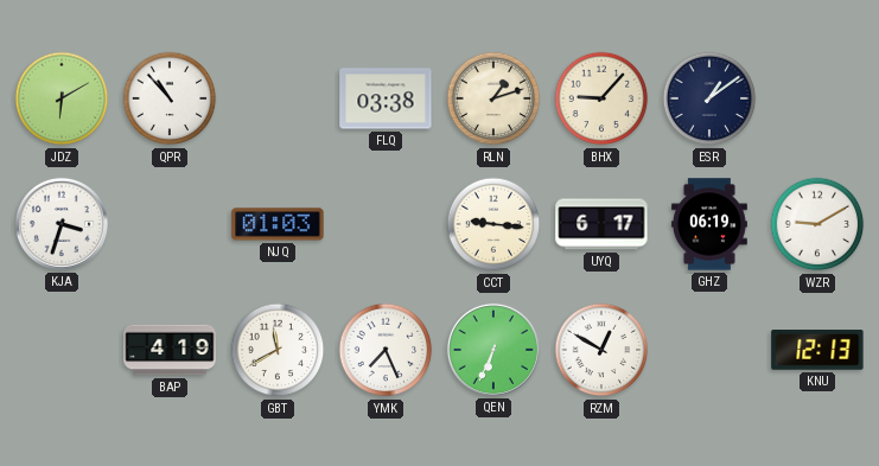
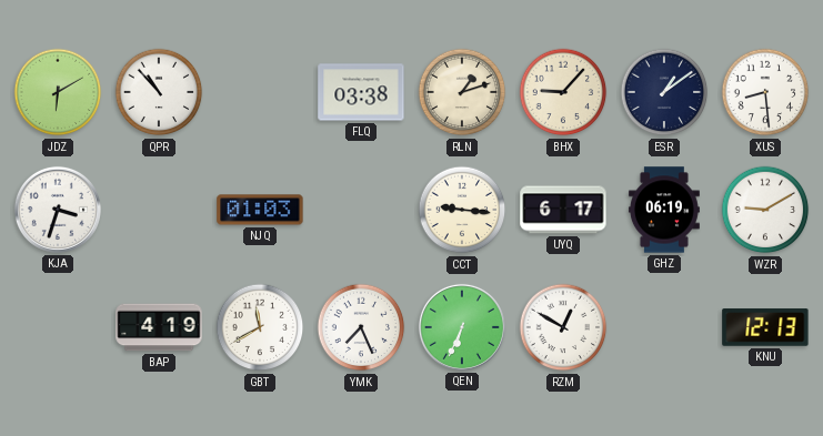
XUS: none -> 8:29
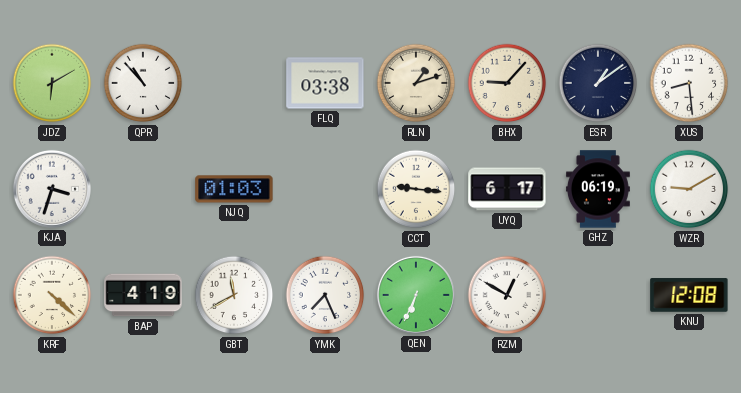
KRF: none -> 4:22
KNU: 12:13 -> 12:08
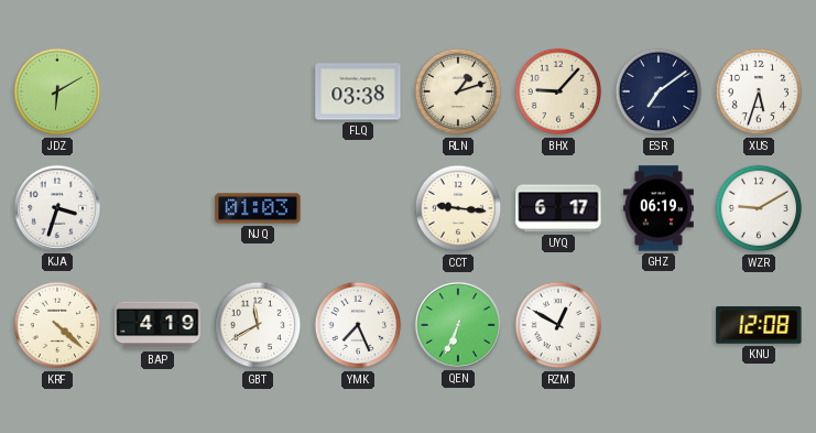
QPR: 10:53 -> none
ESR: 1:09 -> 7:09
XUS: 8:29 -> 5:33
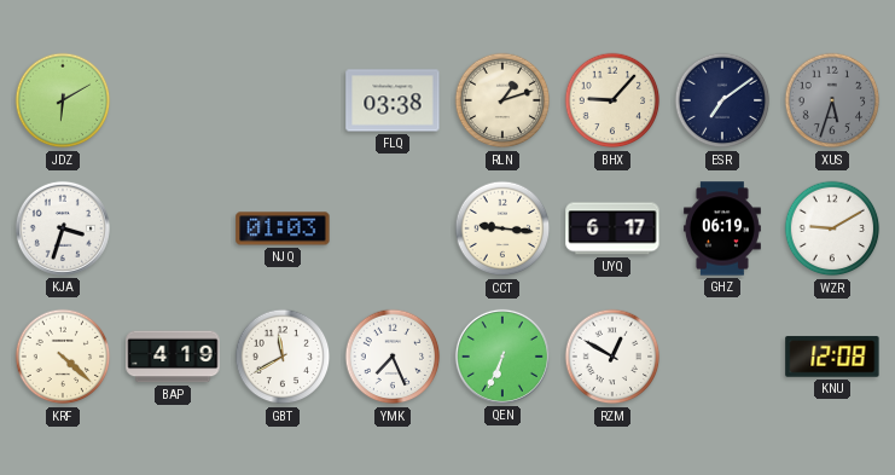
XUS dial: white -> grey
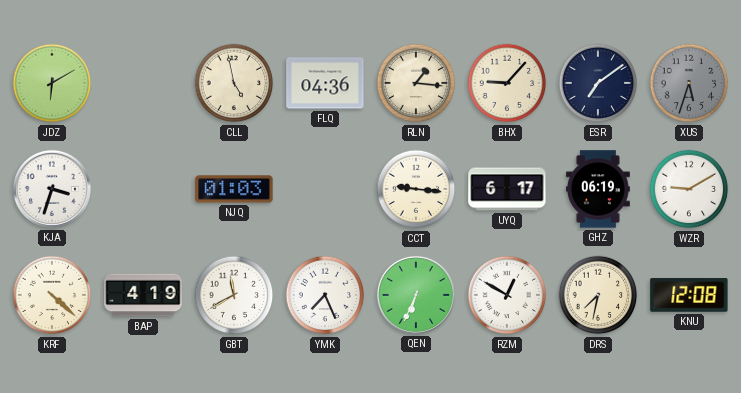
CLL: none -> 4:58
FLQ: 03:38 -> 04:36
RLN: 1:12 -> 1:16
DRS: none -> 7:32
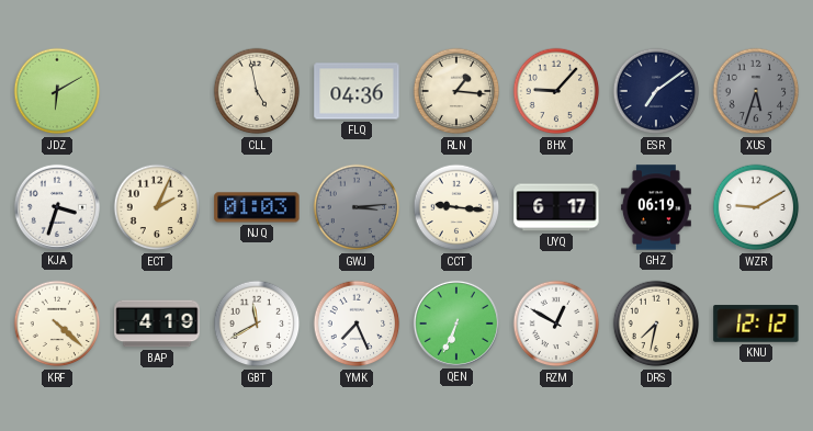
ECT: none -> 2:04
GWJ: none -> 3:14
KNU: 12:08 -> 12:12
